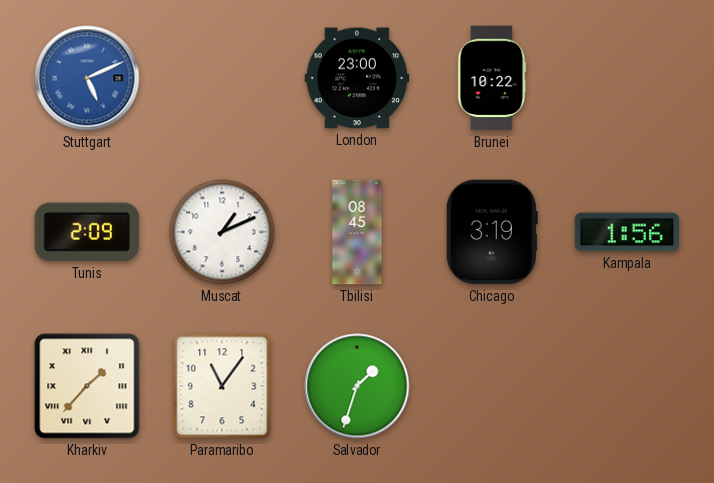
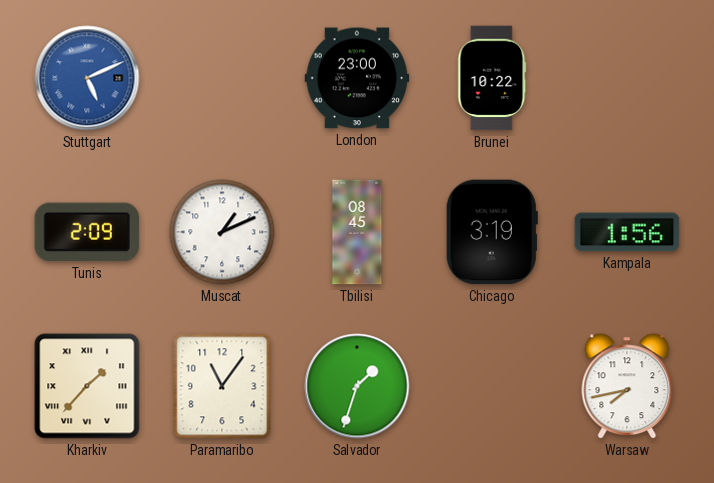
Warsaw: none -> 7:43
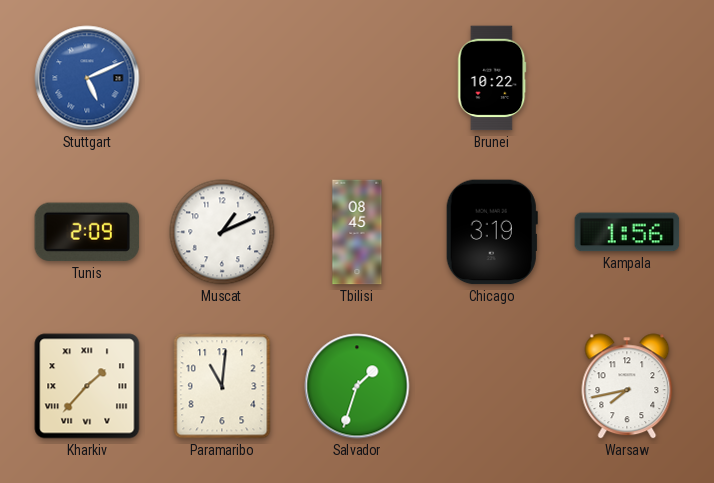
London: 23:00 -> none
Paramaribo: 11:06 -> 11:01
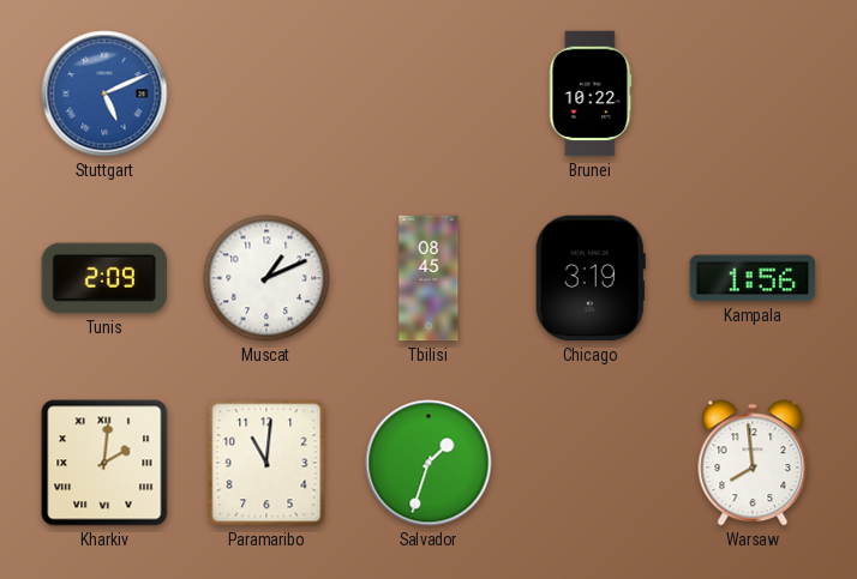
Kharkiv: 1:37 -> 2:01
Warsaw: 7:43 -> 7:59
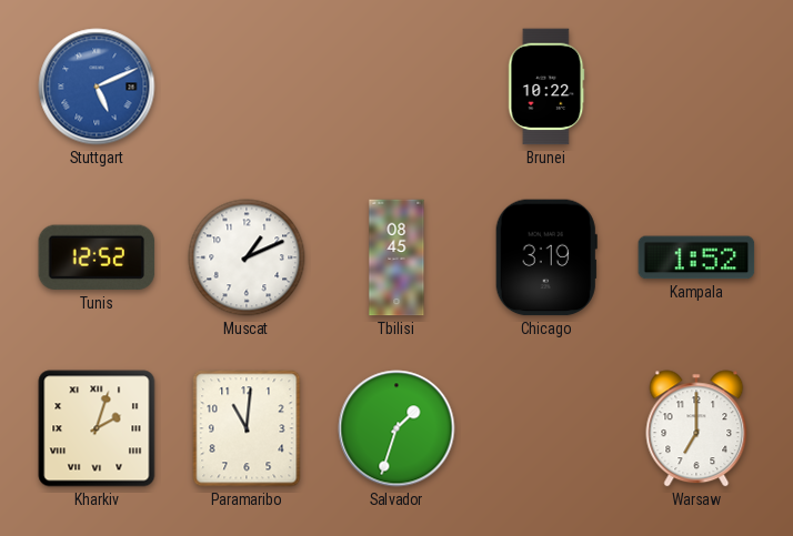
Tunis: 2:09 -> 12:52
Kampala: 1:56 -> 1:52
Kharkiv: 2:01 -> 2:03
Warsaw: 7:59 -> 7:00
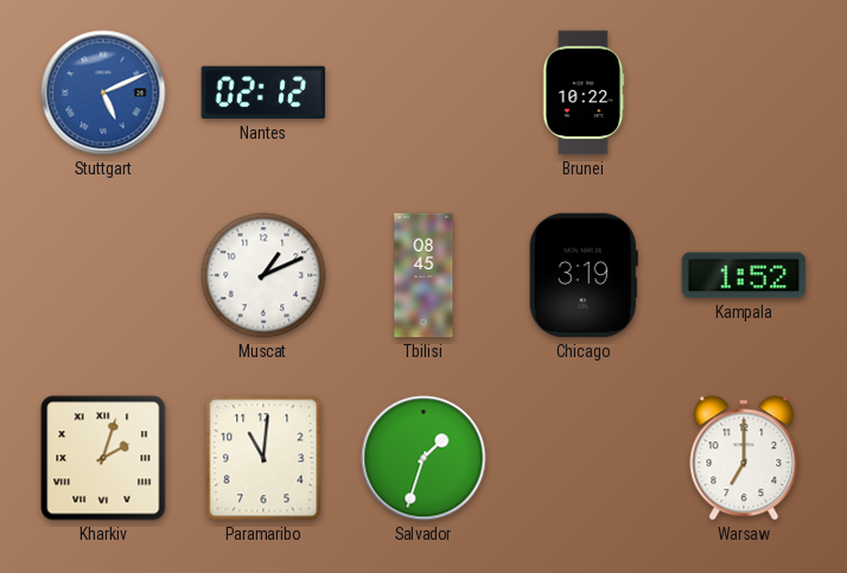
Nantes: none -> 02:12
Tunis: 12:52 -> none
